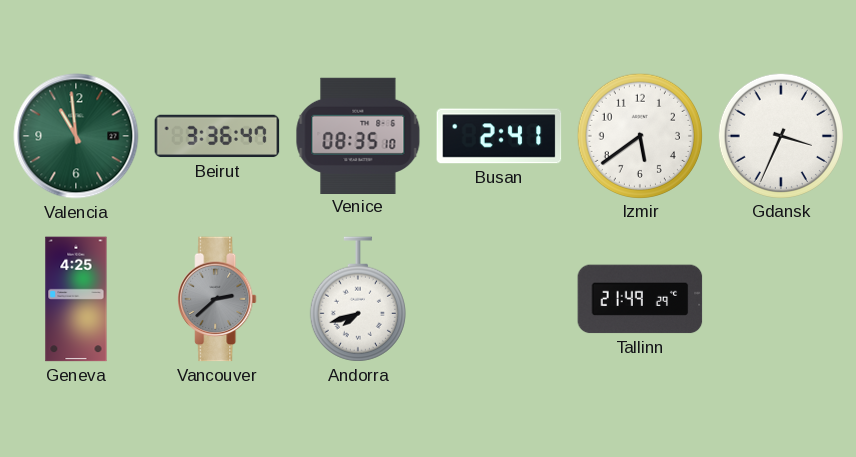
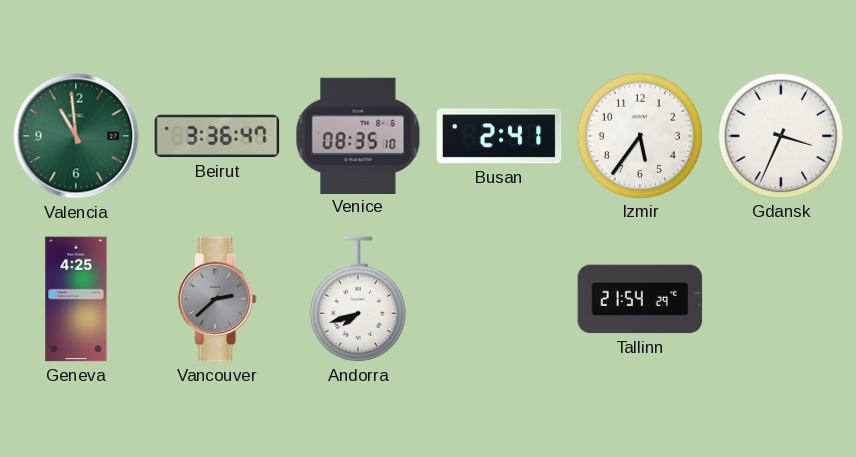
Izmir: 5:39 -> 5:36
Tallinn: 21:49 -> 21:54
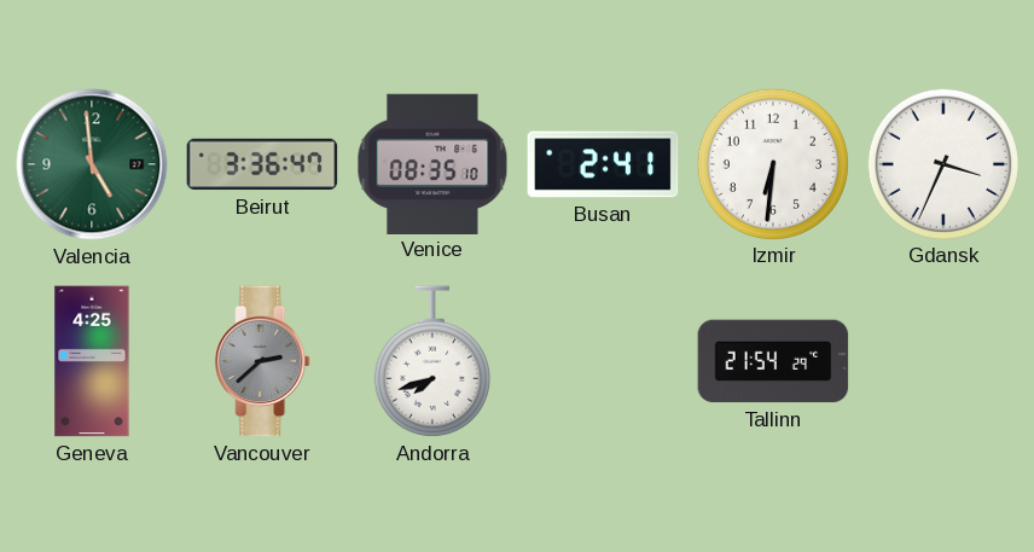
Valencia: 10:59 -> 4:59
Izmir: 5:36 -> 6:31
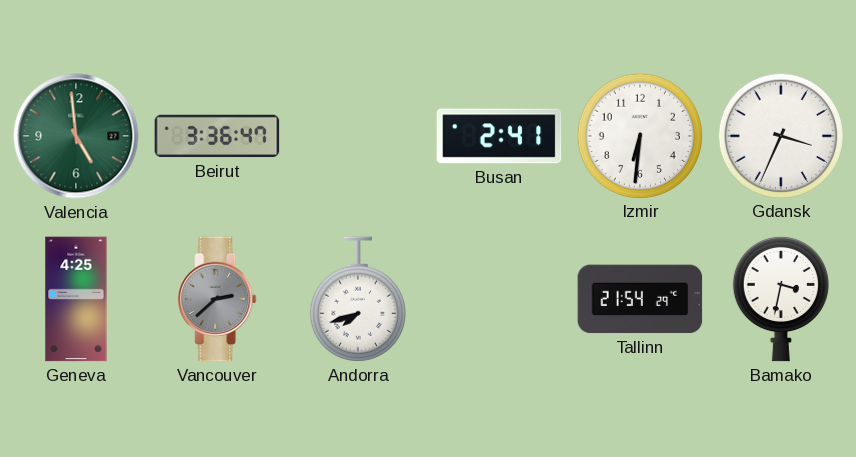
Venice: 08:35 -> none
Bamako: none -> 3:32
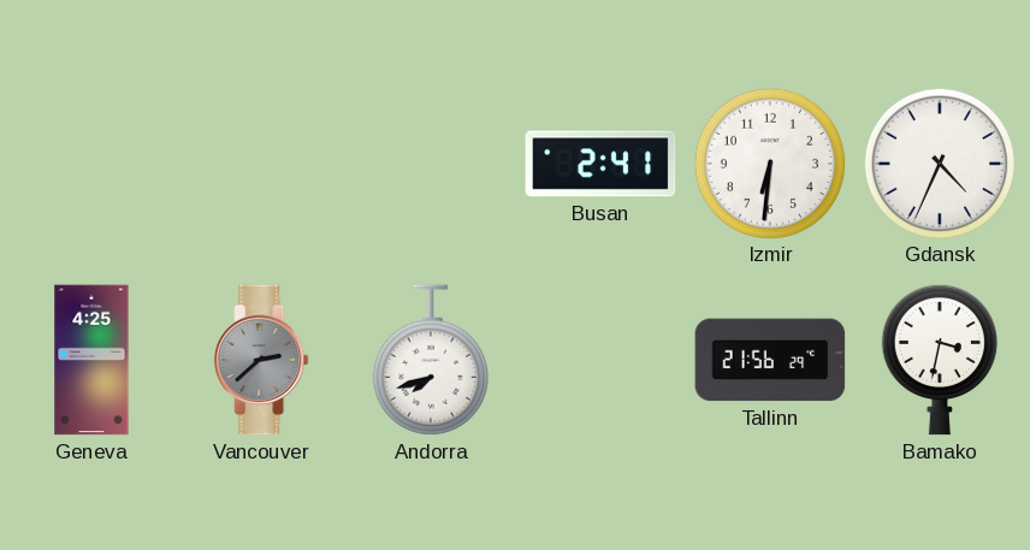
Valencia: 4:59 -> none
Beirut: 3:36 -> none
Gdansk: 3:34 -> 4:34
Tallinn: 21:54 -> 21:56
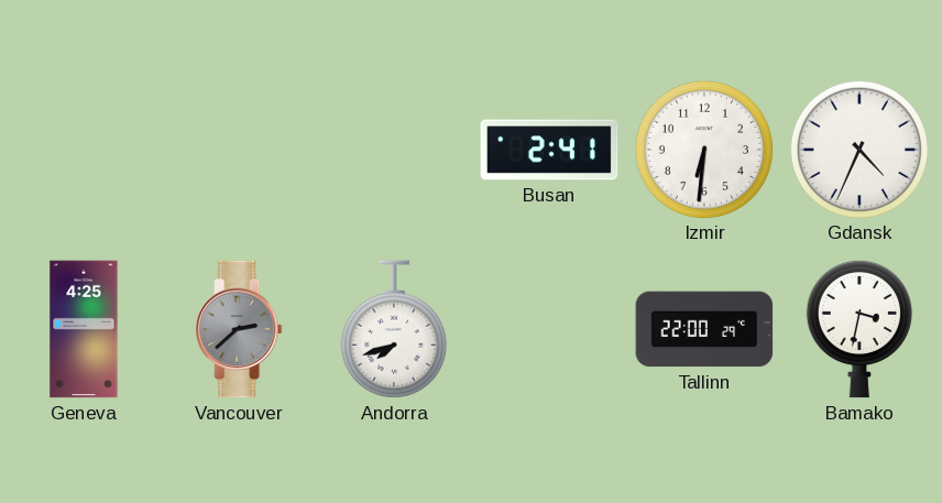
Tallinn: 21:56 -> 22:00
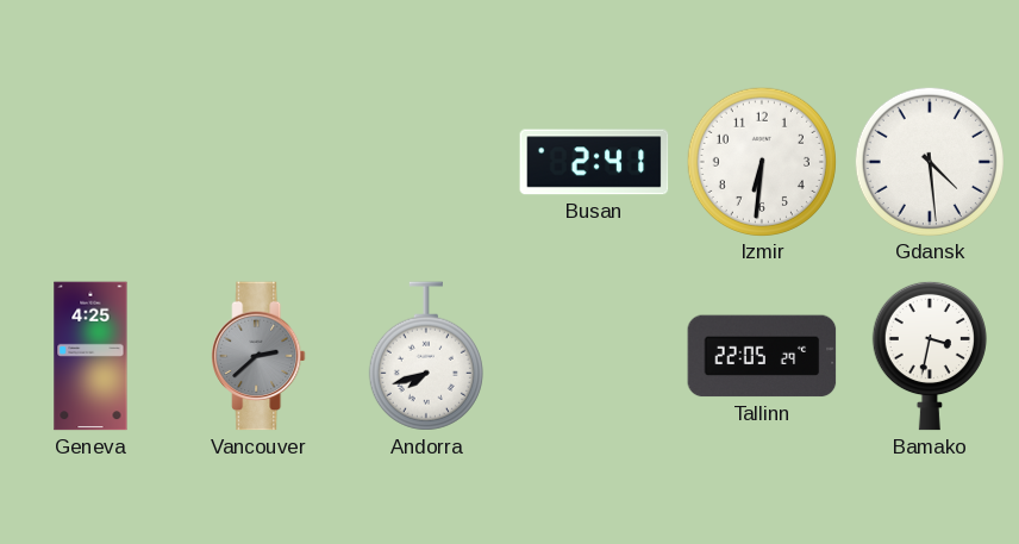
Gdansk: 4:34 -> 4:29
Tallinn: 22:00 -> 22:05
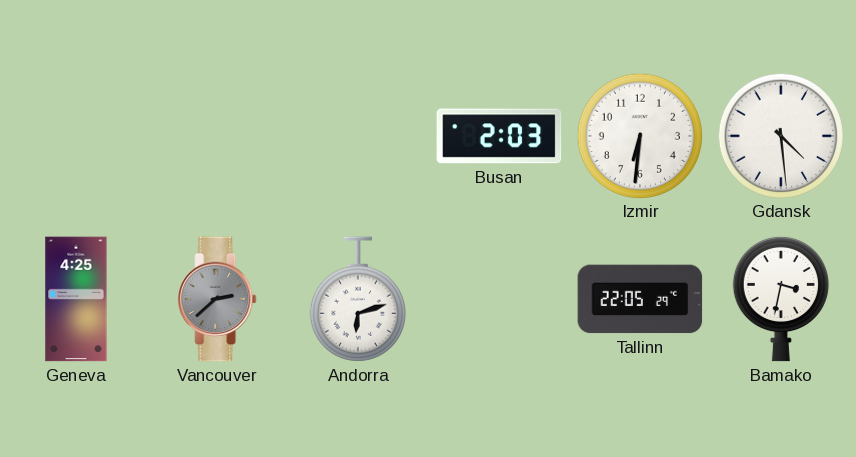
Busan: 2:41 -> 2:03
Andorra: 7:42 -> 6:12
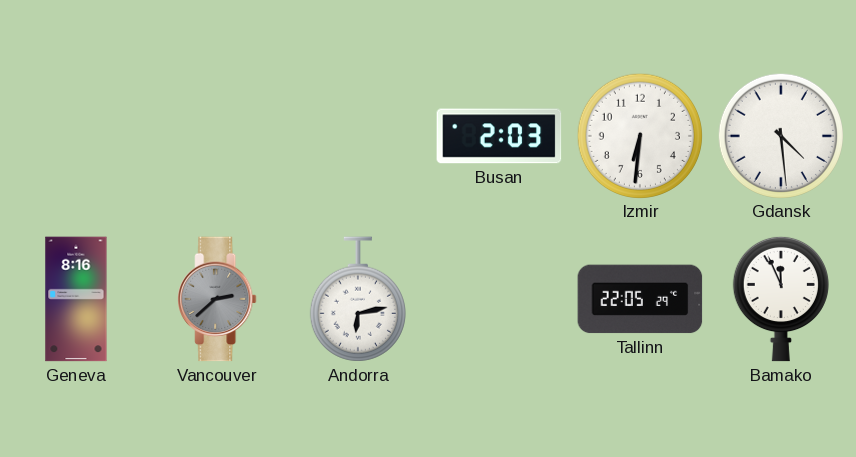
Geneva: 4:25 -> 8:16
Andorra: 6:12 -> 6:13
Bamako: 3:32 -> 11:56
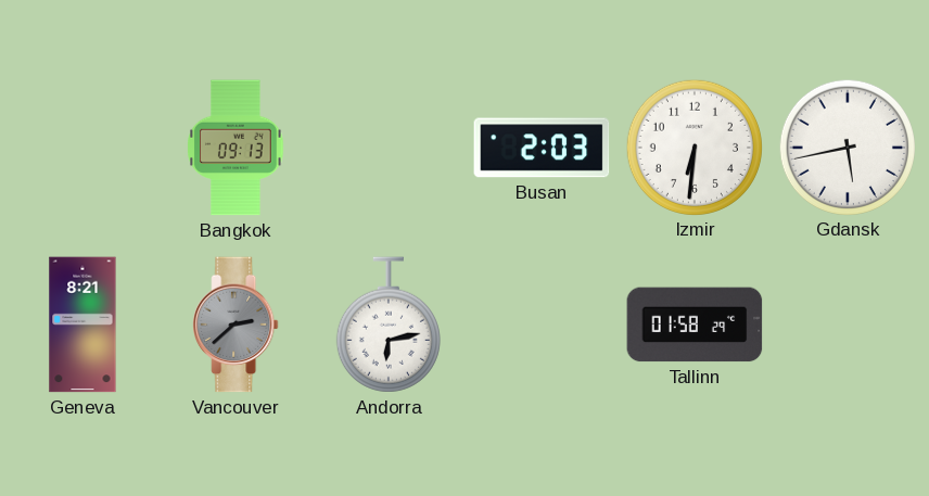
Bangkok: none -> 09:13
Gdansk: 4:29 -> 5:43
Geneva: 8:16 -> 8:21
Tallinn: 22:05 -> 01:58
Bamako: 11:56 -> none
